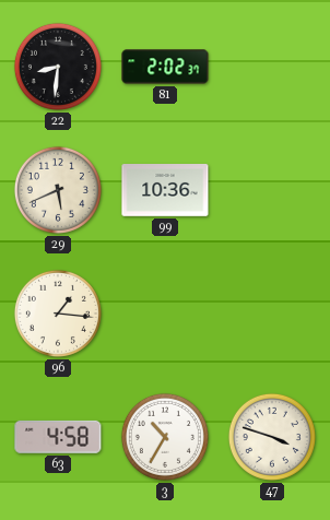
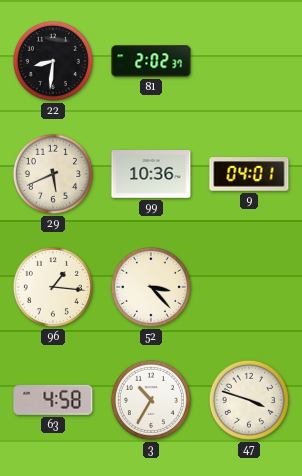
9: none -> 04:01
52: none -> 3:23
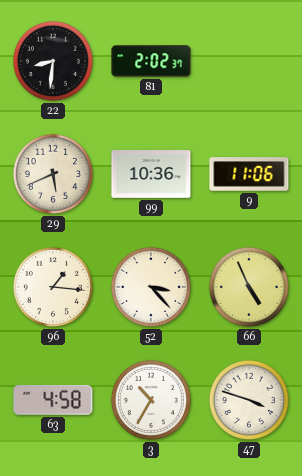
9: 04:01 -> 11:06
66: none -> 4:56
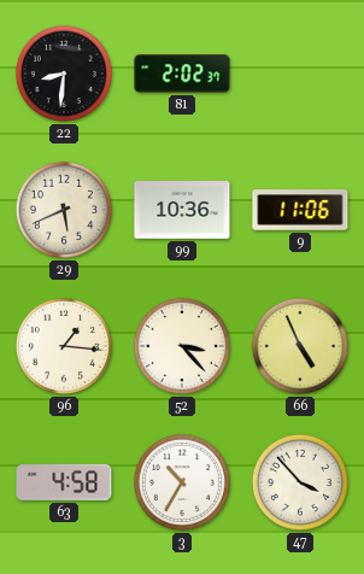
47: 3:48 -> 3:53
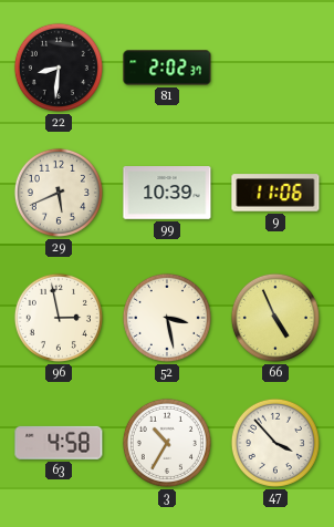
99: 10:36 -> 10:39
96: 1:16 -> 2:58
52: 3:23 -> 3:28
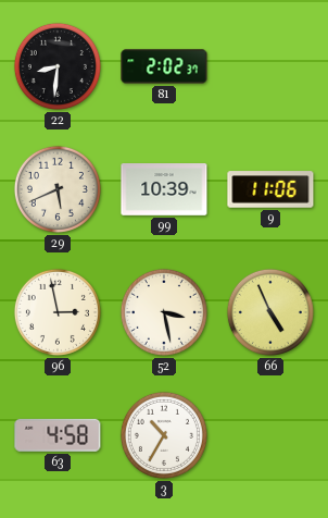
47: 3:53 -> none
